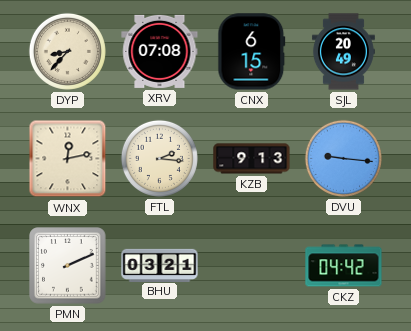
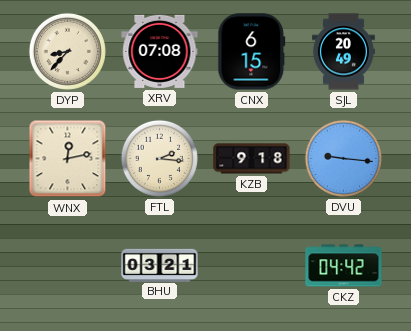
KZB: 9:13 -> 9:18
PMN: 2:11 -> none
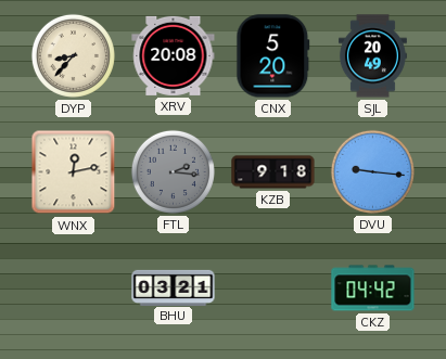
XRV: 07:08 -> 20:08
CNX: 6:15 -> 5:20
FTL dial: cream -> grey
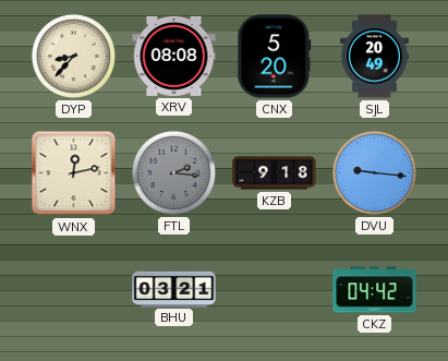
XRV: 20:08 -> 08:08
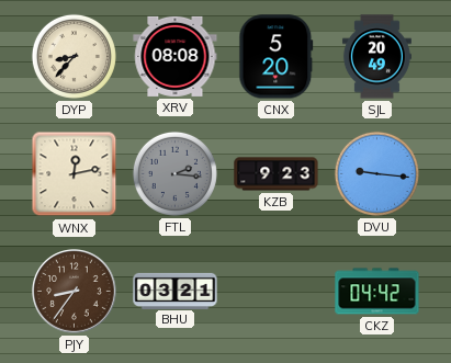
KZB: 9:18 -> 9:23
PJY: none -> 8:36
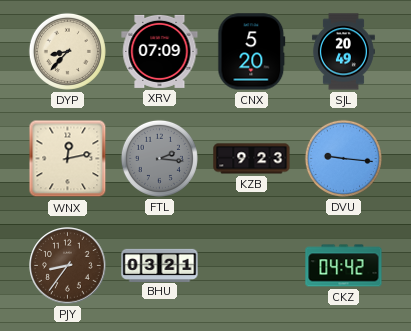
XRV: 08:08 -> 07:09
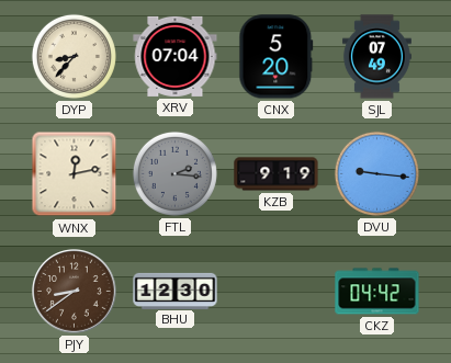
XRV: 07:09 -> 07:04
SJL: 20:49 -> 07:49
KZB: 9:23 -> 9:19
PJY: 8:36 -> 8:39
BHU: 03:21 -> 12:30
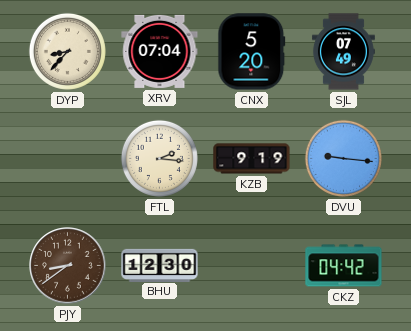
WNX: 12:13 -> none
FTL dial: grey -> cream
